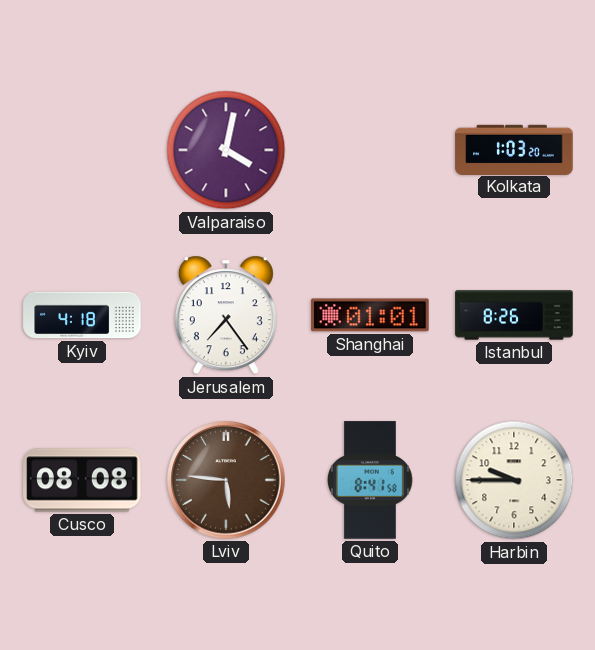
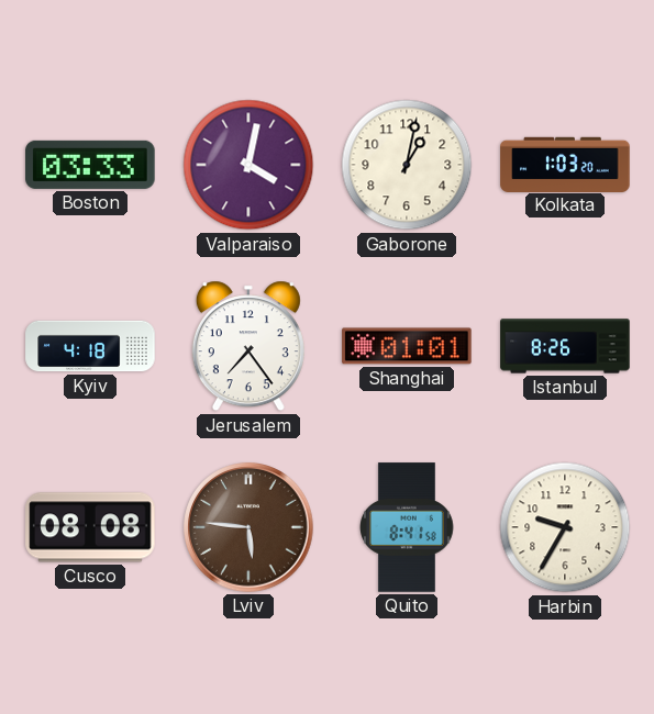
Boston: none -> 03:33
Gaborone: none -> 1:02
Harbin: 9:45 -> 9:35
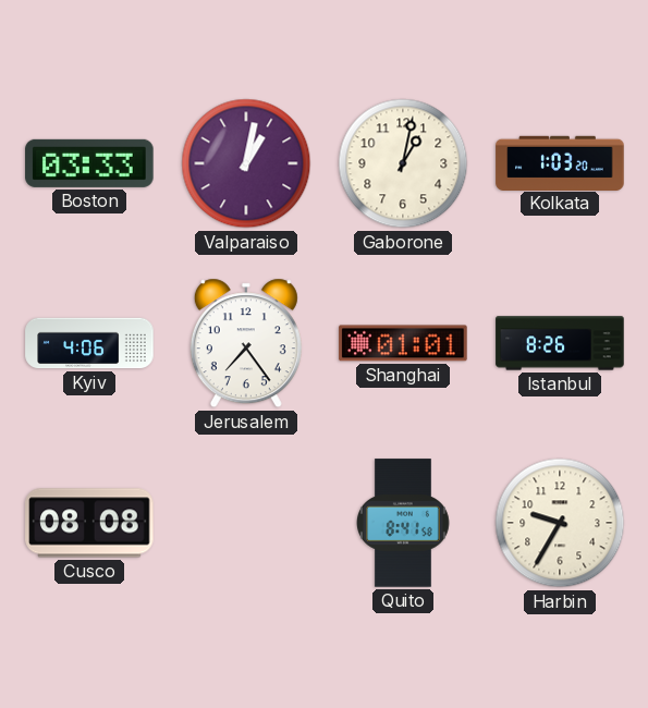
Valparaiso: 4:02 -> 1:02
Kyiv: 4:18 -> 4:06
Lviv: 5:46 -> none
